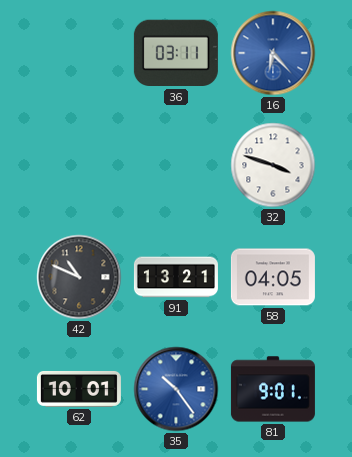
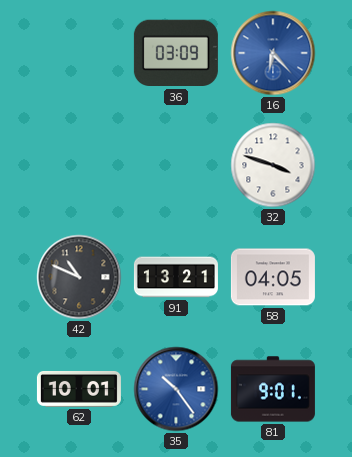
36: 03:11 -> 03:09
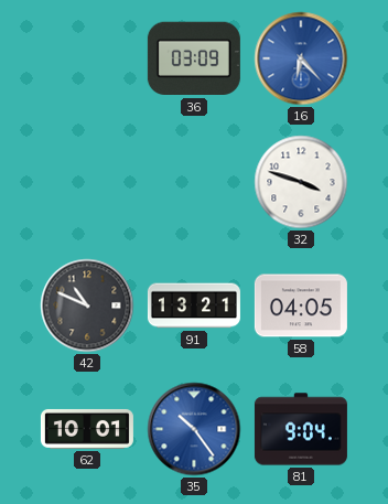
81: 9:01 -> 9:04
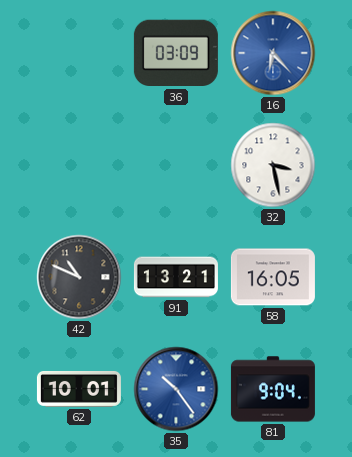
32: 3:48 -> 3:28
58: 04:05 -> 16:05
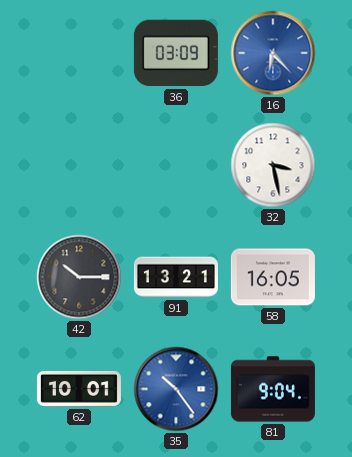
42: 10:49 -> 10:15
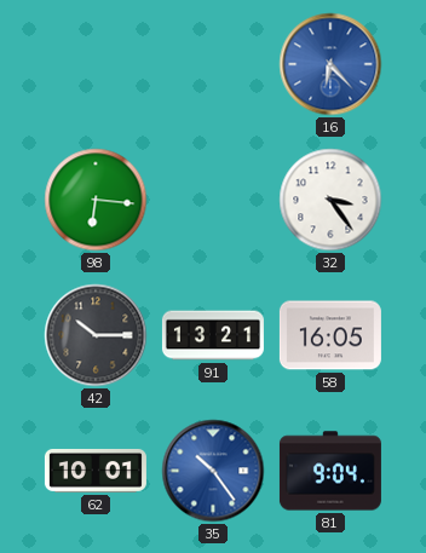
36: 03:09 -> none
98: none -> 6:16
32: 3:28 -> 3:24
